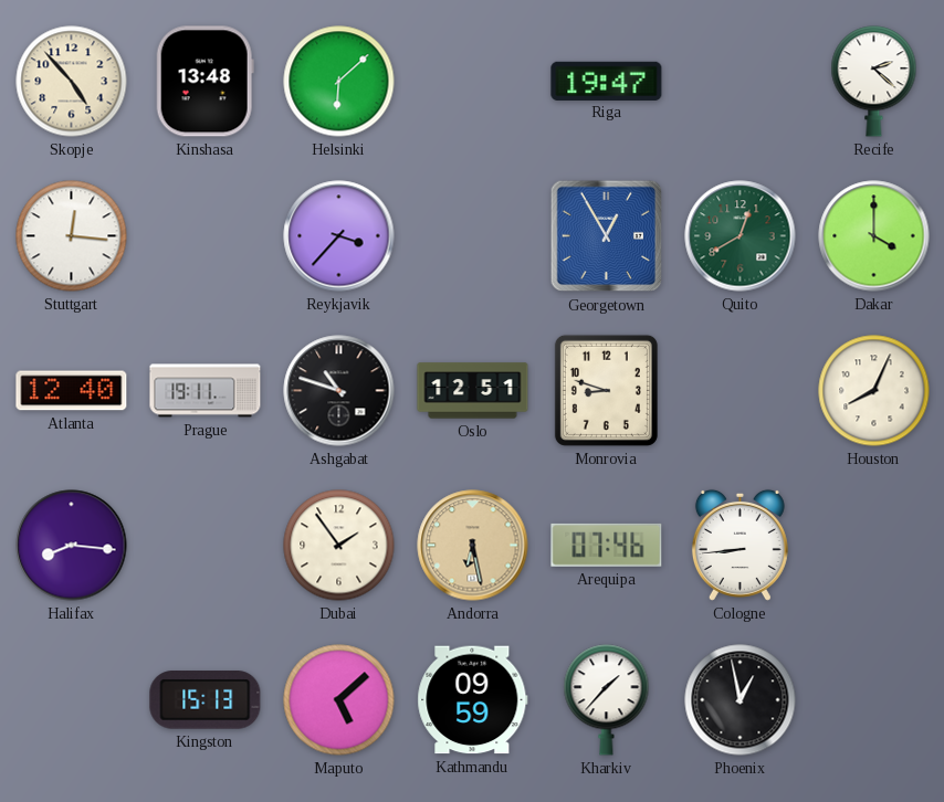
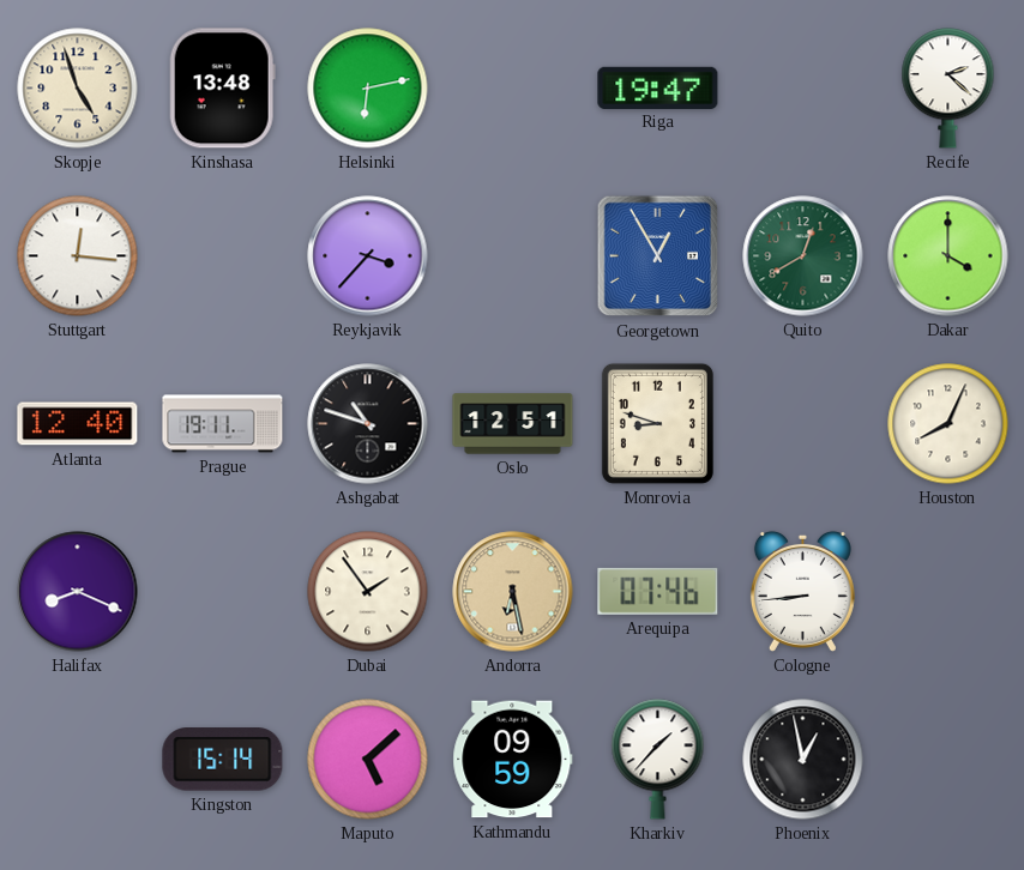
Skopje: 4:53 -> 4:57
Helsinki: 6:08 -> 6:13
Halifax: 8:16 -> 8:19
Kingston: 15:13 -> 15:14
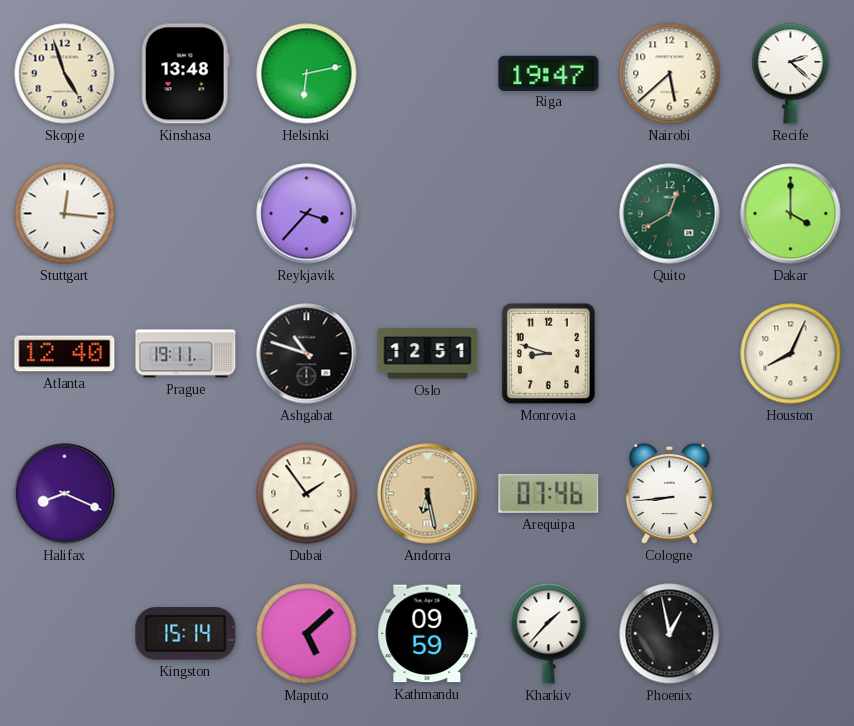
Nairobi: none -> 5:38
Georgetown: 12:55 -> none
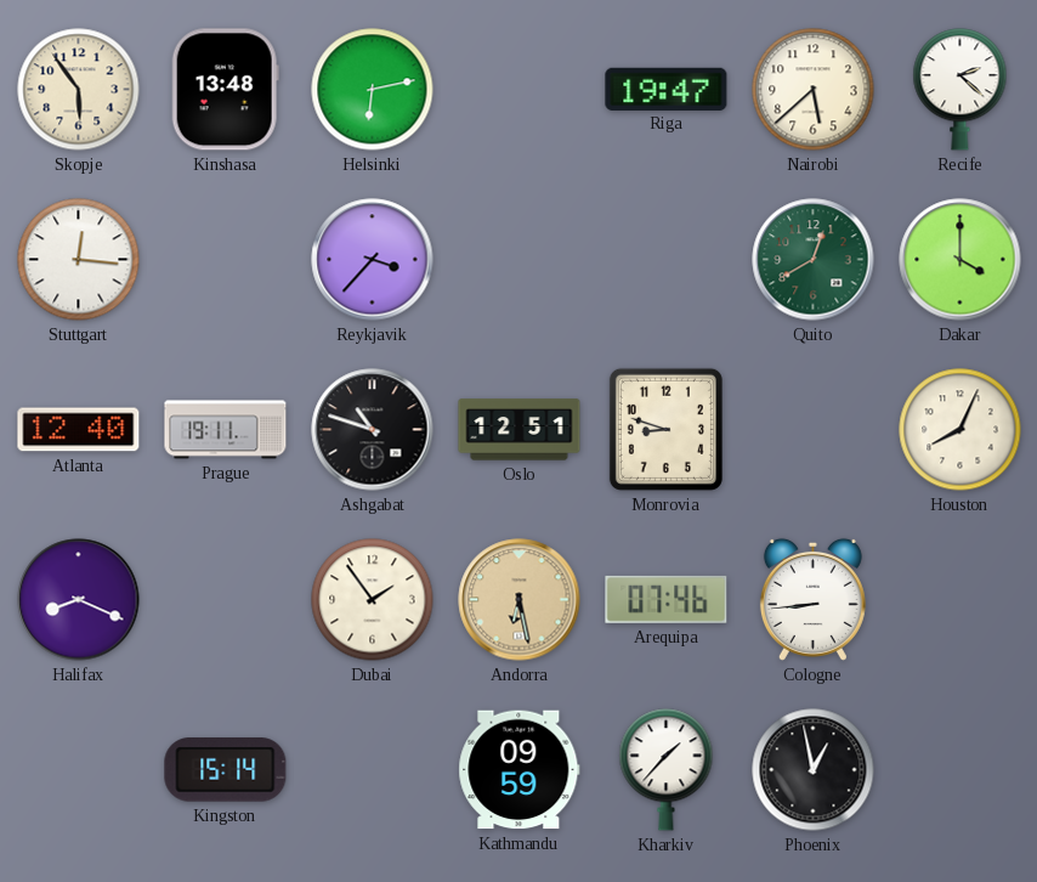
Skopje: 4:57 -> 5:54
Maputo: 5:08 -> none
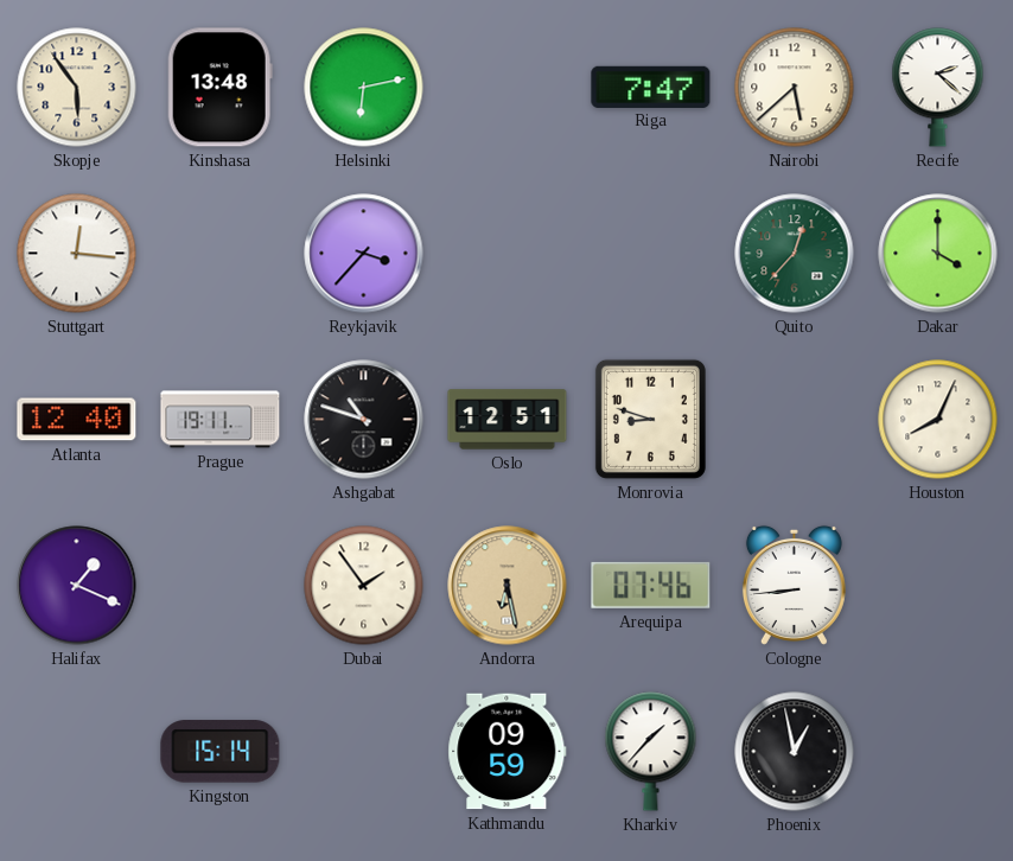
Riga: 19:47 -> 7:47
Quito: 12:40 -> 12:37
Halifax: 8:19 -> 1:19
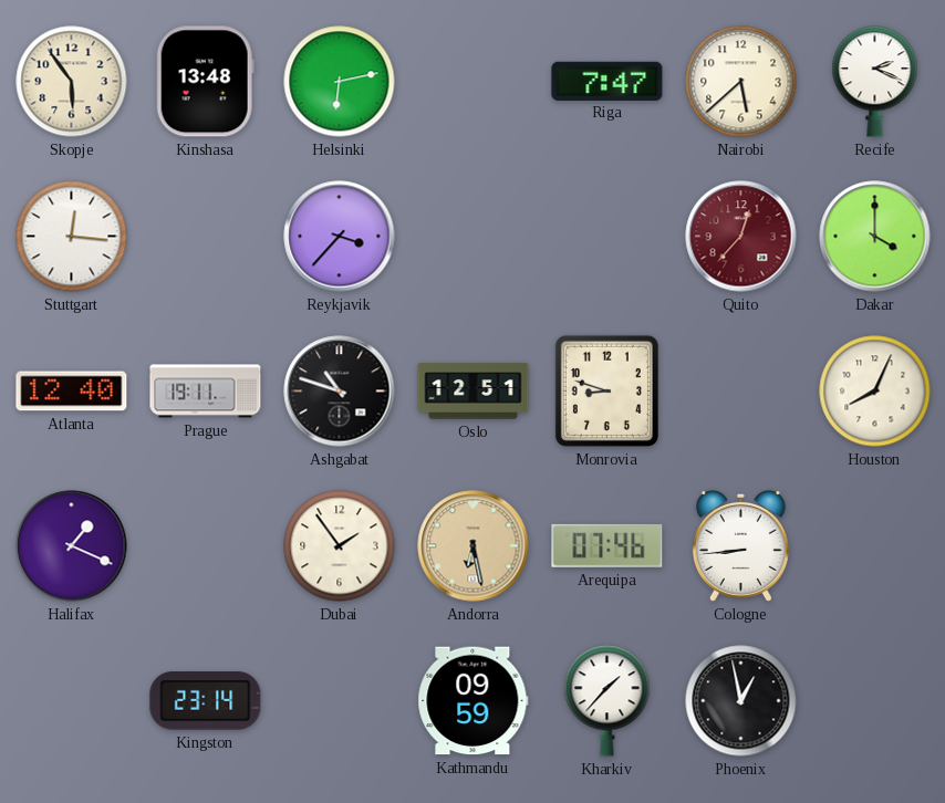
Recife: 2:22 -> 2:19
Quito dial: green -> burgundy
Kingston: 15:14 -> 23:14
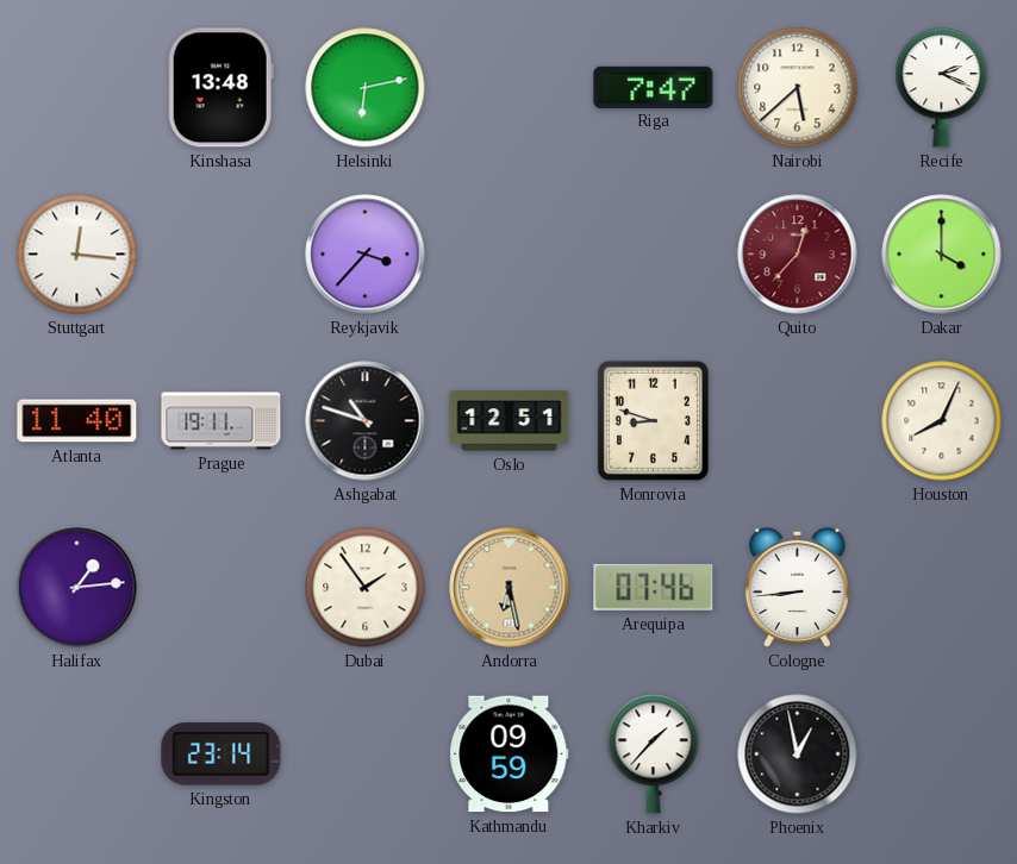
Skopje: 5:54 -> none
Atlanta: 12:40 -> 11:40
Halifax: 1:19 -> 1:14
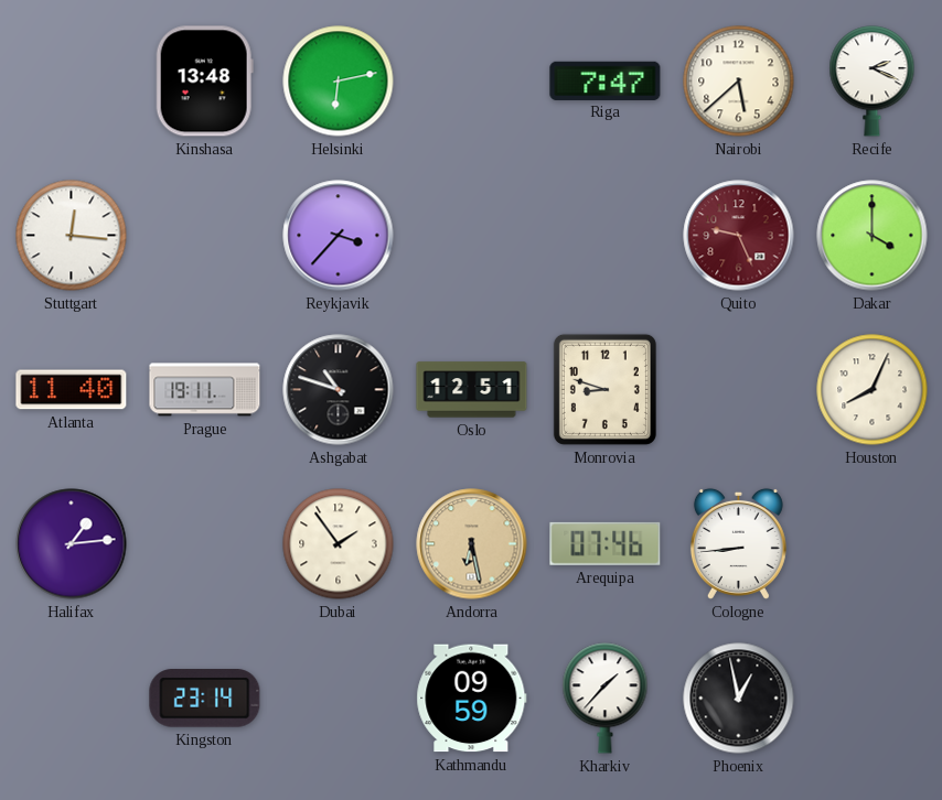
Quito: 12:37 -> 9:26
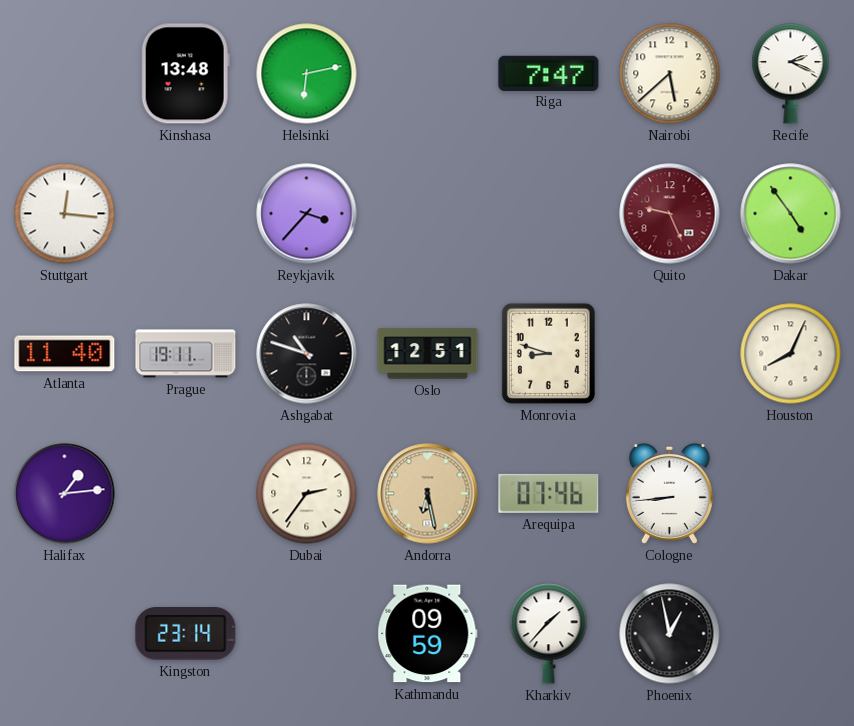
Dakar: 4:00 -> 4:54
Dubai: 1:54 -> 2:36
